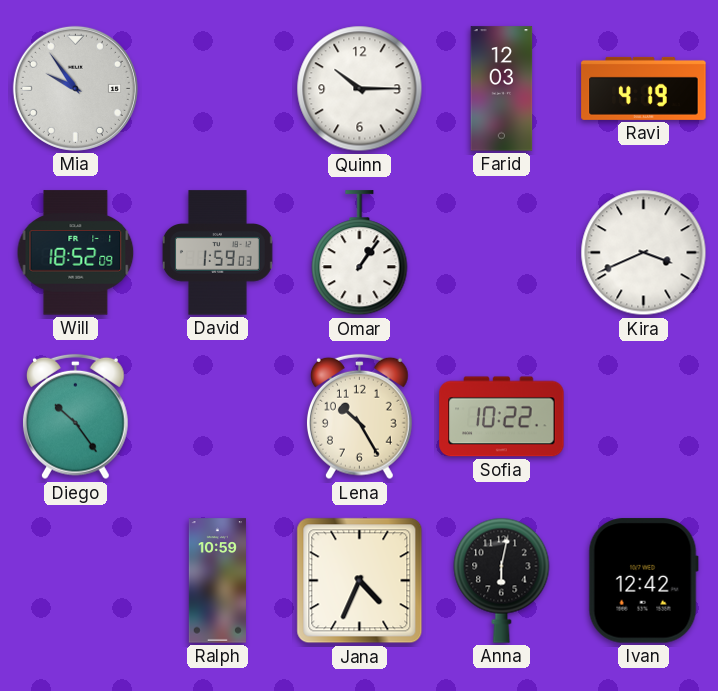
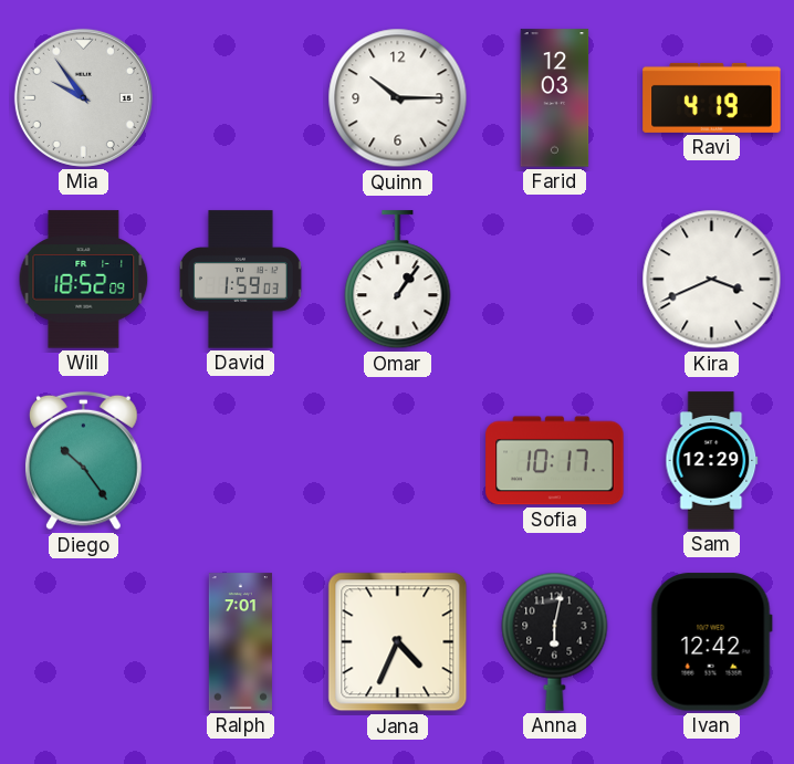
Lena: 10:25 -> none
Sofia: 10:22 -> 10:17
Sam: none -> 12:29
Ralph: 10:59 -> 7:01
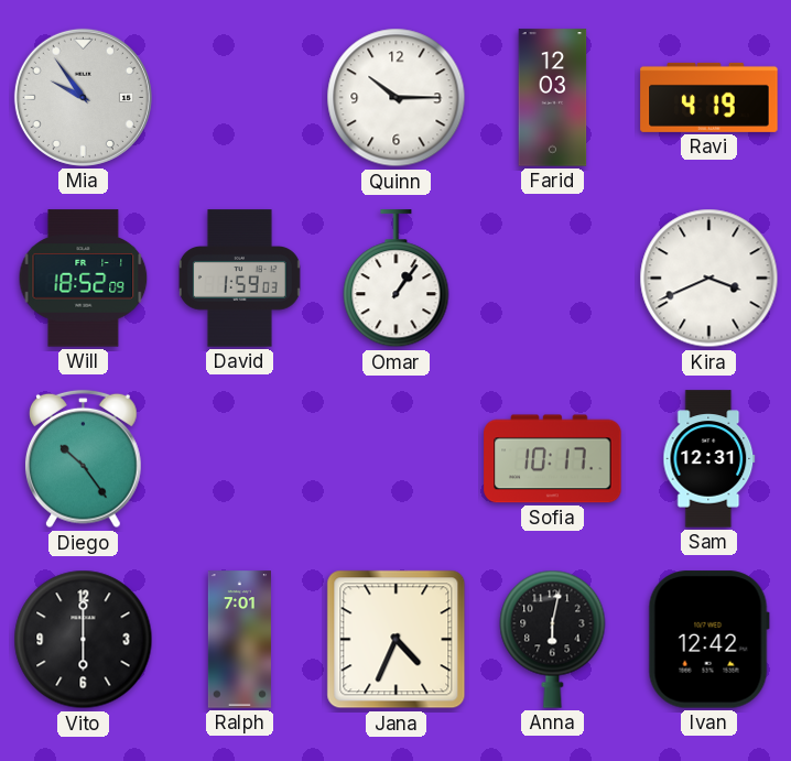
Sam: 12:29 -> 12:31
Vito: none -> 6:00
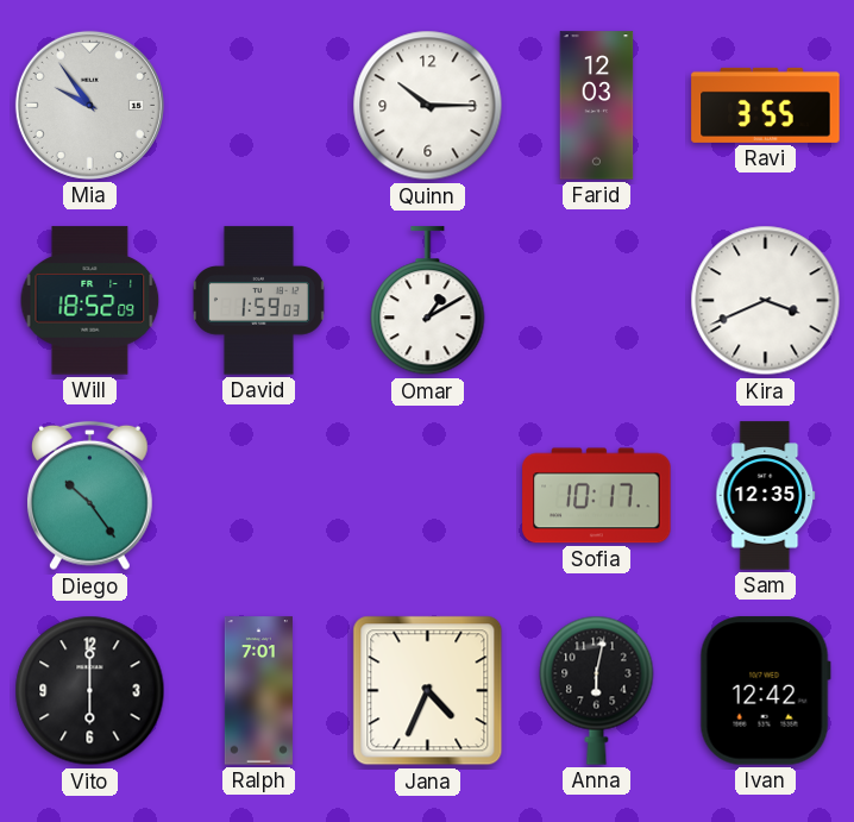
Ravi: 4:19 -> 3:55
Omar: 1:06 -> 1:10
Sam: 12:31 -> 12:35
